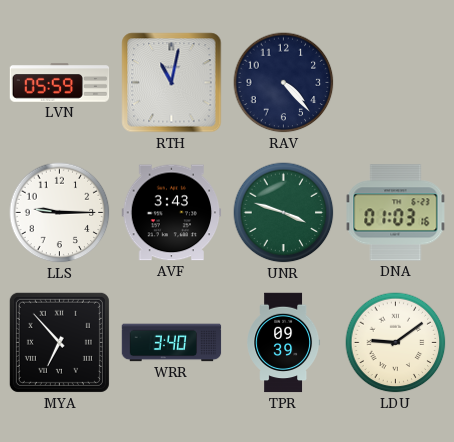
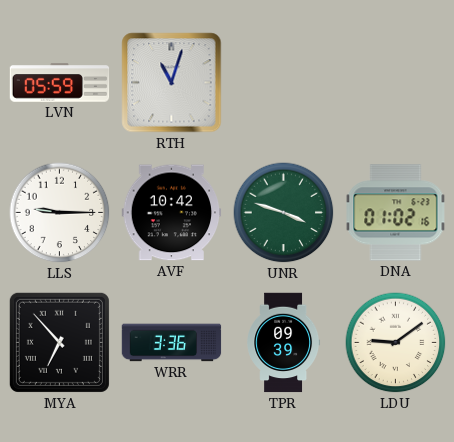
RTH: 11:02 -> 11:03
RAV: 4:23 -> none
AVF: 3:43 -> 10:42
DNA: 01:03 -> 01:02
WRR: 3:40 -> 3:36
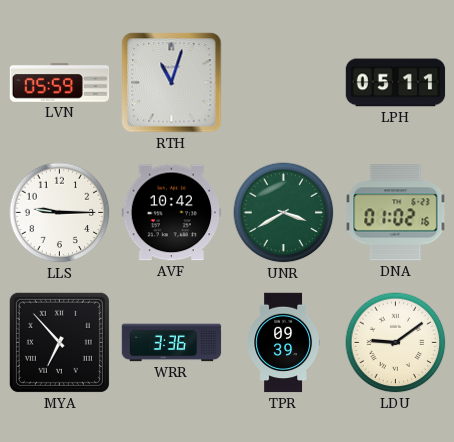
LPH: none -> 05:11
UNR: 3:48 -> 3:40
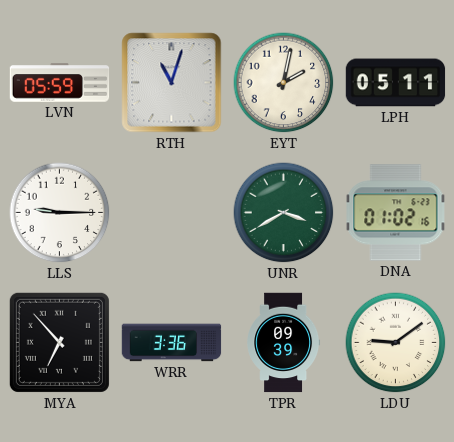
EYT: none -> 2:02
AVF: 10:42 -> none
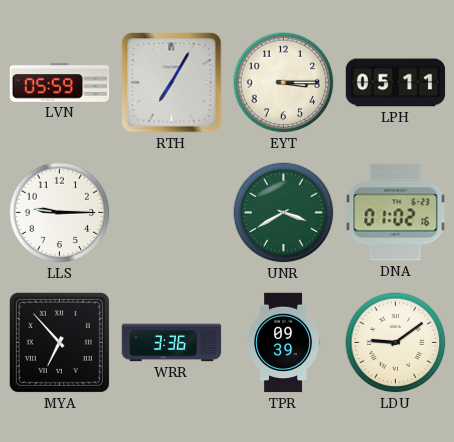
RTH: 11:03 -> 7:05
EYT: 2:02 -> 3:15
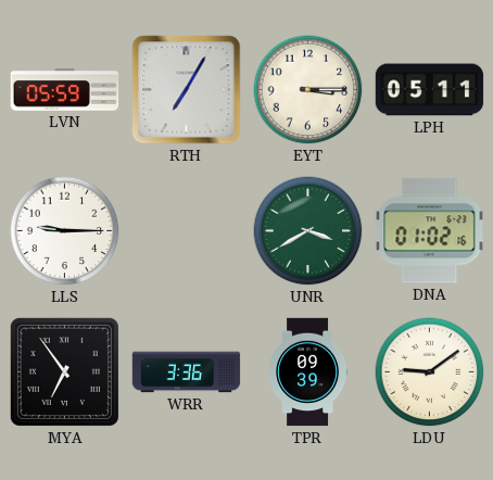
MYA: 6:53 -> 6:54
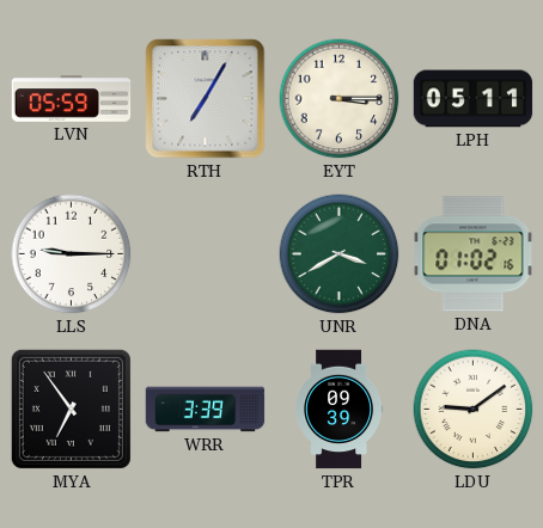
WRR: 3:36 -> 3:39
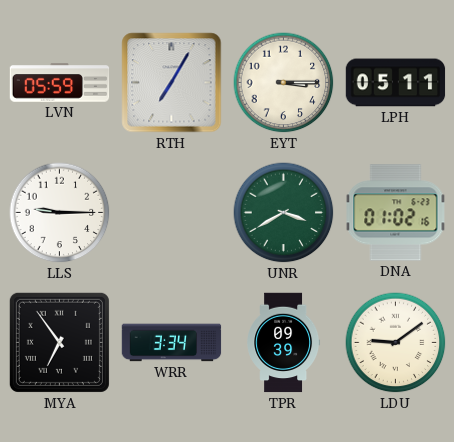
WRR: 3:39 -> 3:34
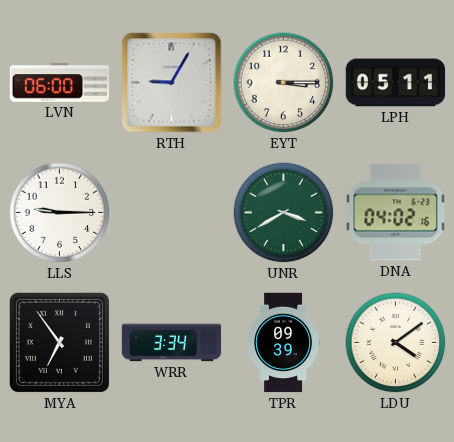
LVN: 05:59 -> 06:00
RTH: 7:05 -> 9:05
DNA: 01:02 -> 04:02
LDU: 9:09 -> 4:09
